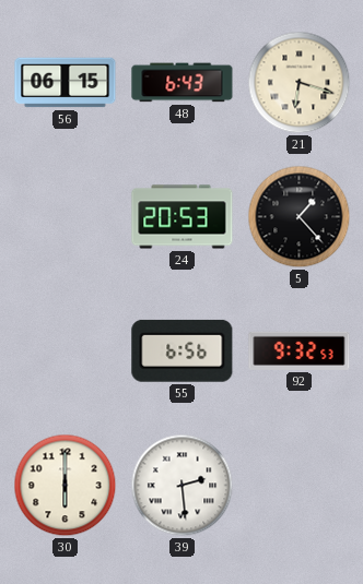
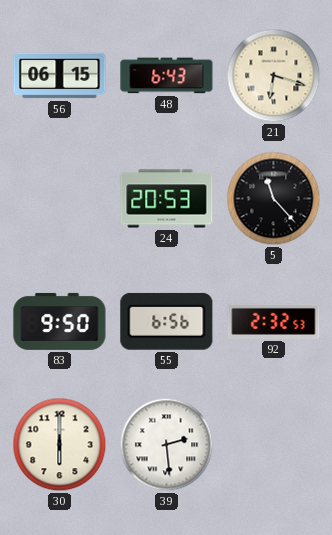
5: 1:23 -> 11:23
83: none -> 9:50
92: 9:32 -> 2:32
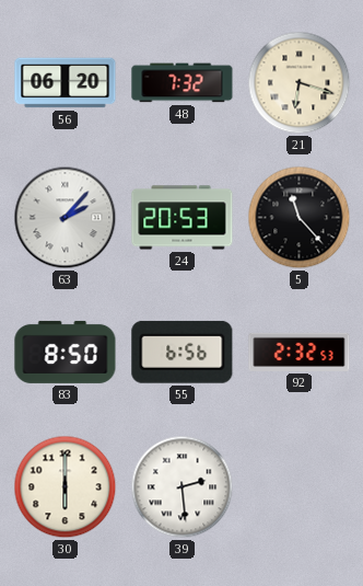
56: 06:15 -> 06:20
48: 6:43 -> 7:32
63: none -> 2:07
83: 9:50 -> 8:50
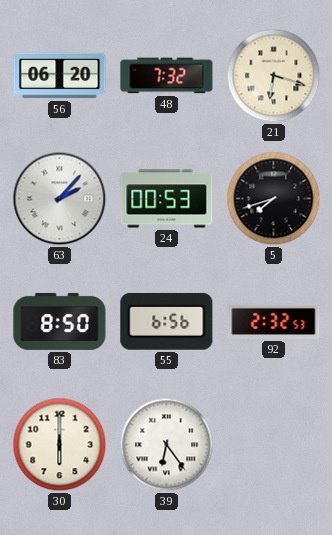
24: 20:53 -> 00:53
5: 11:23 -> 7:42
39: 2:29 -> 6:24
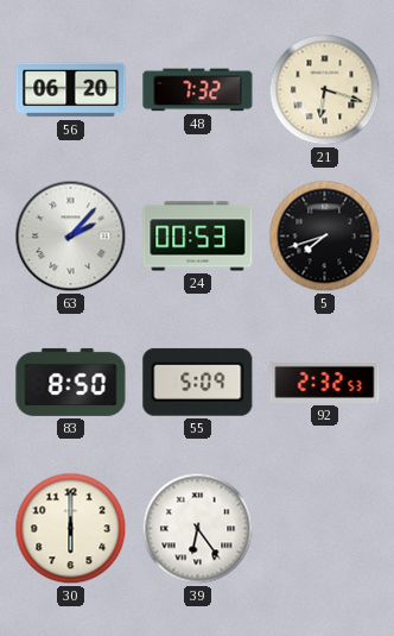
55: 6:56 -> 5:09
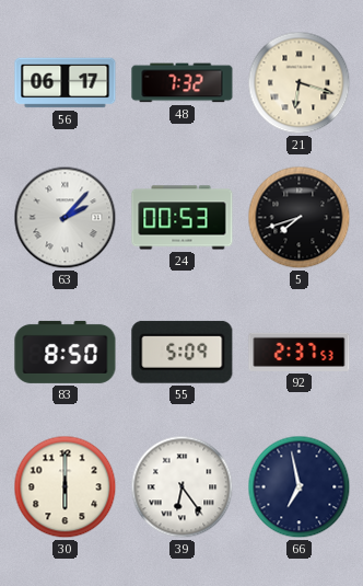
56: 06:20 -> 06:17
92: 2:32 -> 2:37
66: none -> 6:58
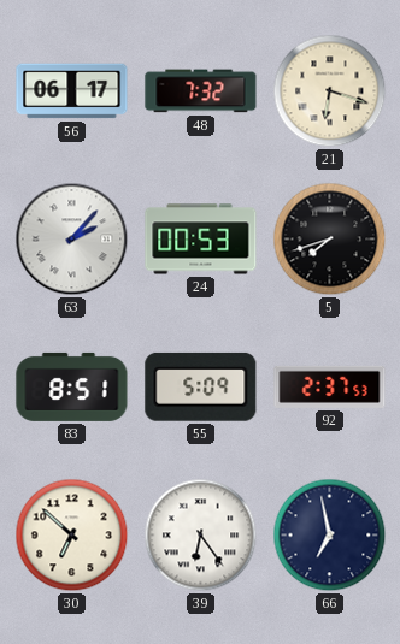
83: 8:50 -> 8:51
30: 6:00 -> 6:52
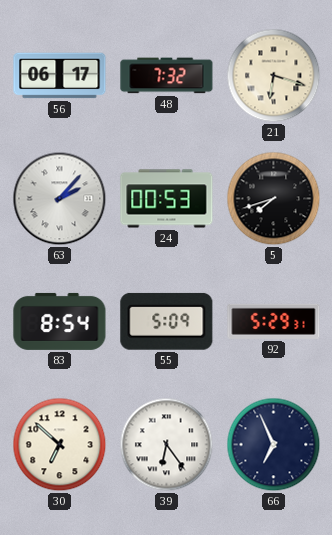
83: 8:51 -> 8:54
92: 2:37 -> 5:29
66: 6:58 -> 6:56
